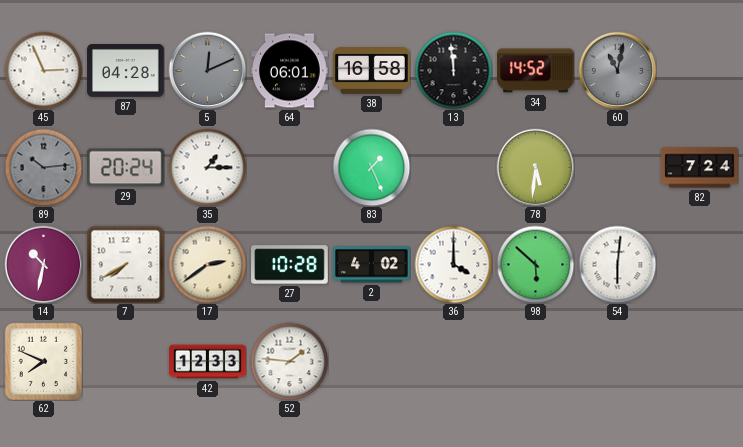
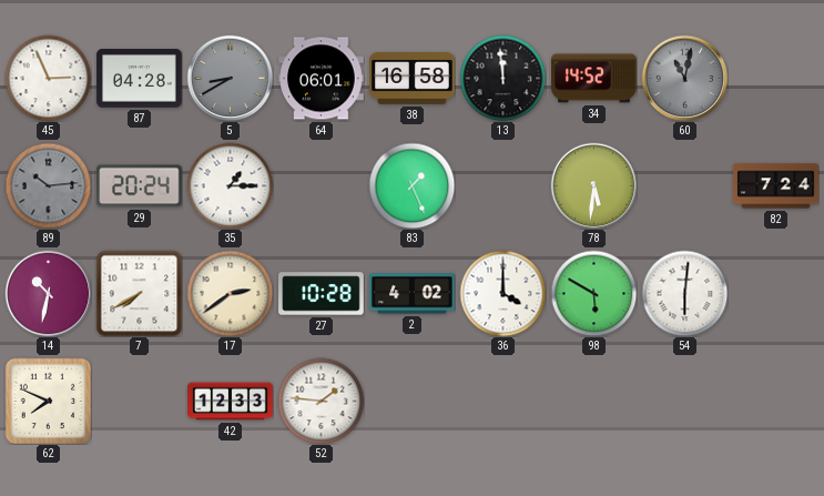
5: 12:11 -> 8:40
98: 5:52 -> 5:50
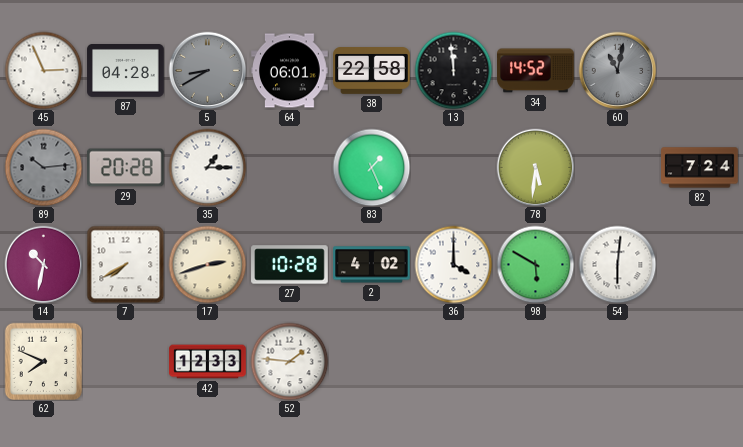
38: 16:58 -> 22:58
29: 20:24 -> 20:28
17: 2:39 -> 2:42
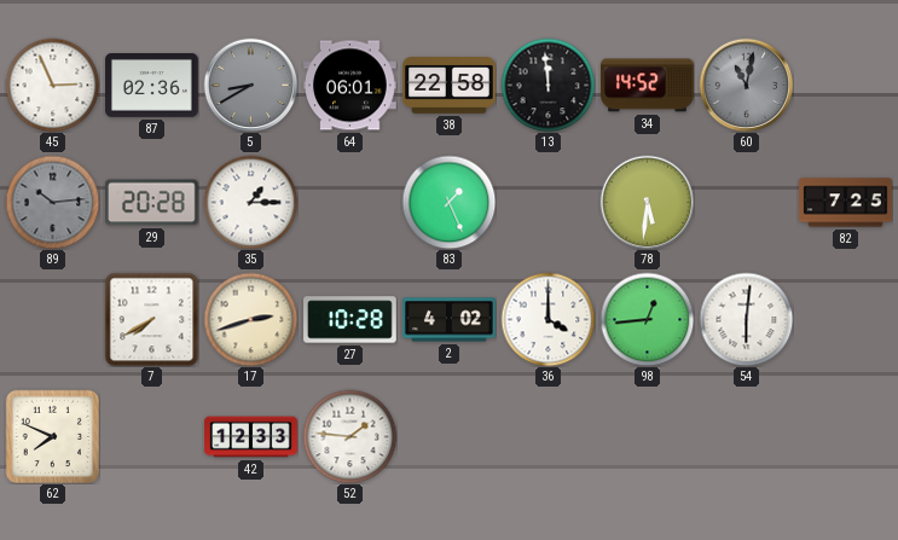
87: 04:28 -> 02:36
82: 7:24 -> 7:25
14: 10:32 -> none
98: 5:50 -> 12:44
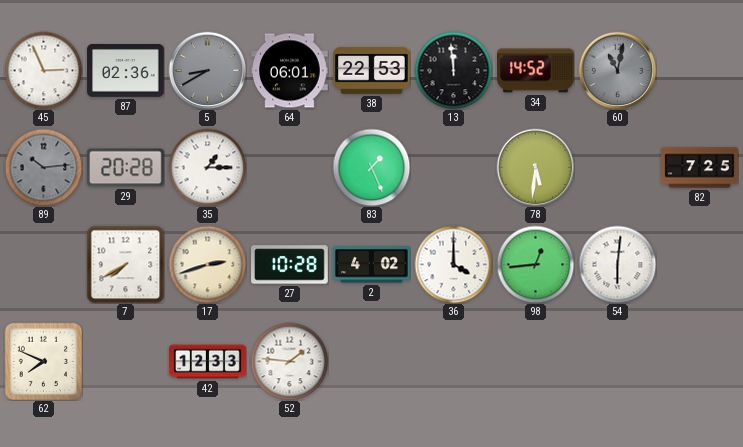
38: 22:58 -> 22:53
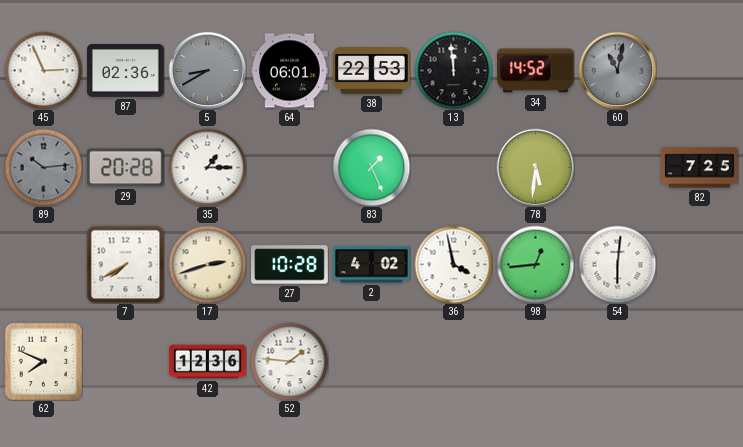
36: 4:00 -> 3:58
42: 12:33 -> 12:36
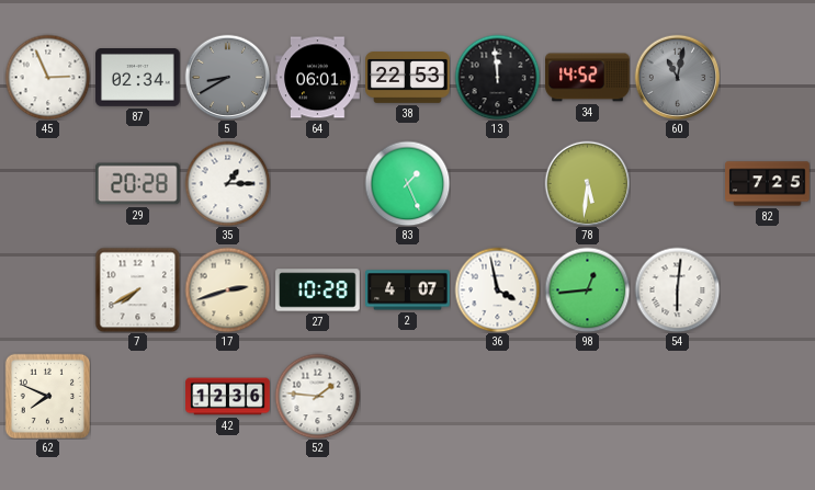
87: 02:36 -> 02:34
89: 10:14 -> none
2: 4:02 -> 4:07
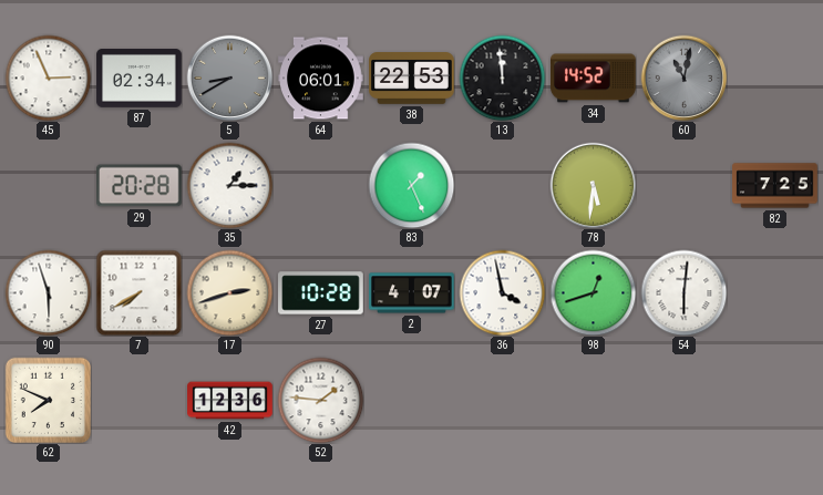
90: none -> 5:57
98: 12:44 -> 12:42
